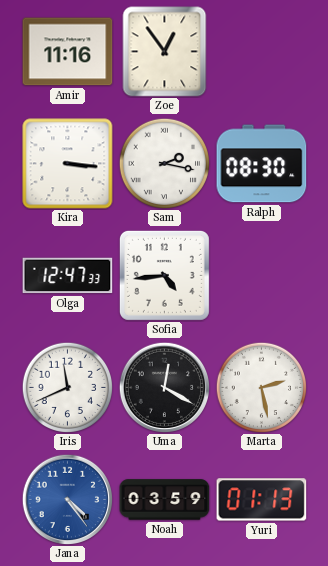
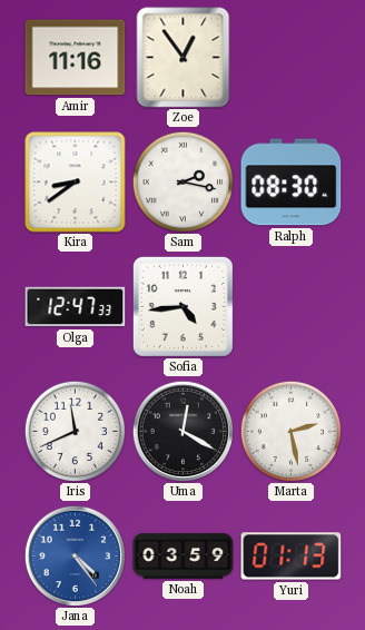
Kira: 3:16 -> 8:39
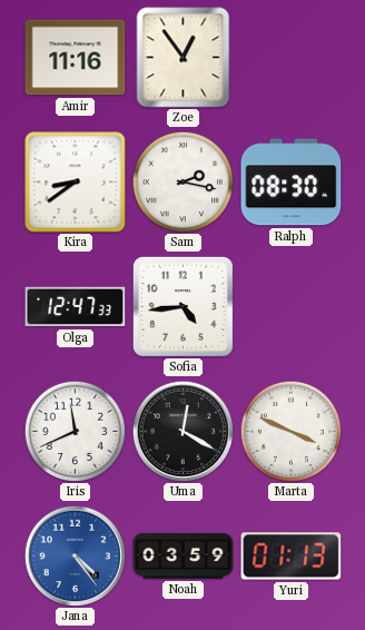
Marta: 2:28 -> 3:49
